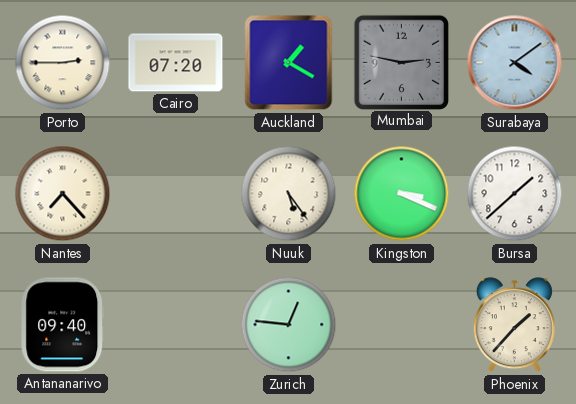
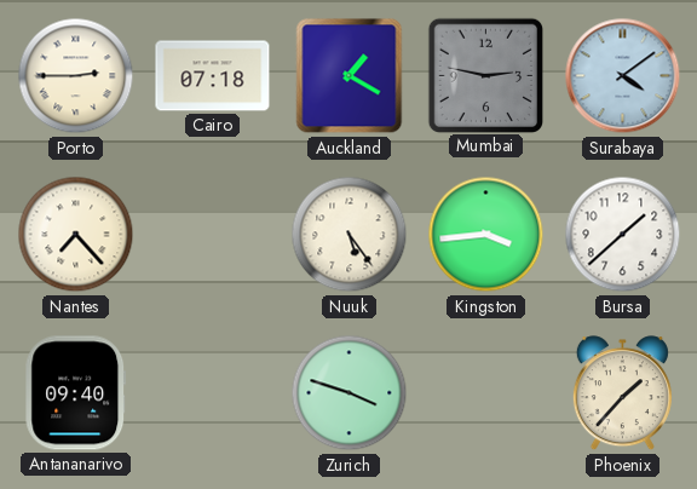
Cairo: 07:20 -> 07:18
Kingston: 3:19 -> 3:44
Zurich: 12:46 -> 3:48
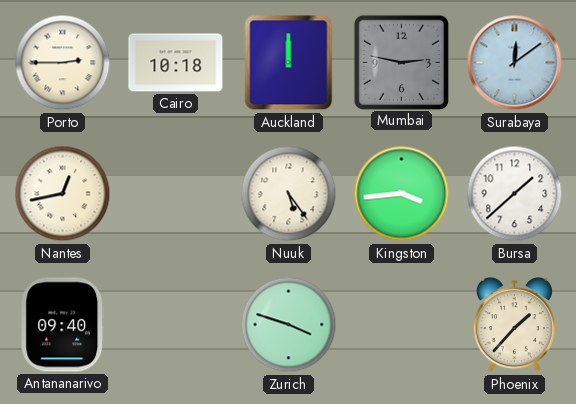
Cairo: 07:18 -> 10:18
Auckland: 1:20 -> 12:00
Surabaya: 4:09 -> 12:09
Nantes: 7:23 -> 12:43
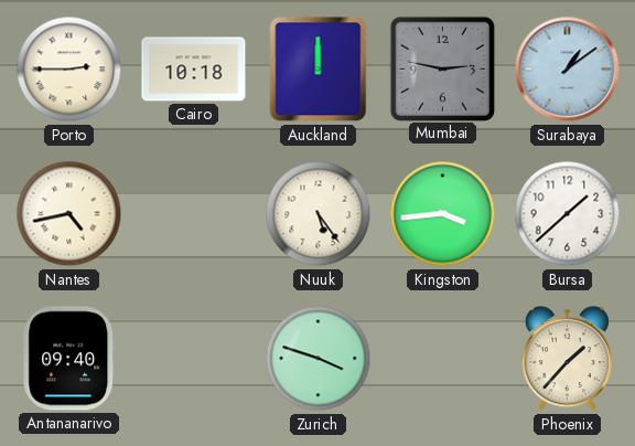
Surabaya: 12:09 -> 1:09
Nantes: 12:43 -> 4:43
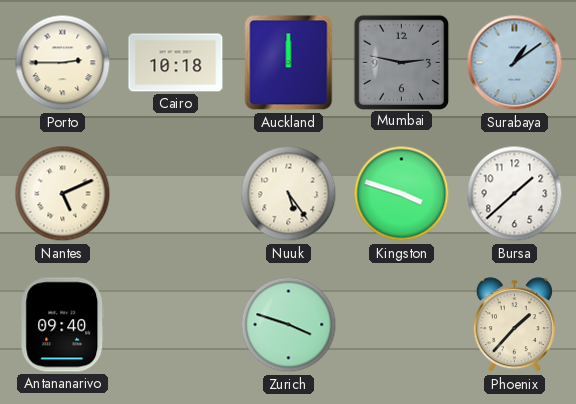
Nantes: 4:43 -> 5:11
Kingston: 3:44 -> 3:48
